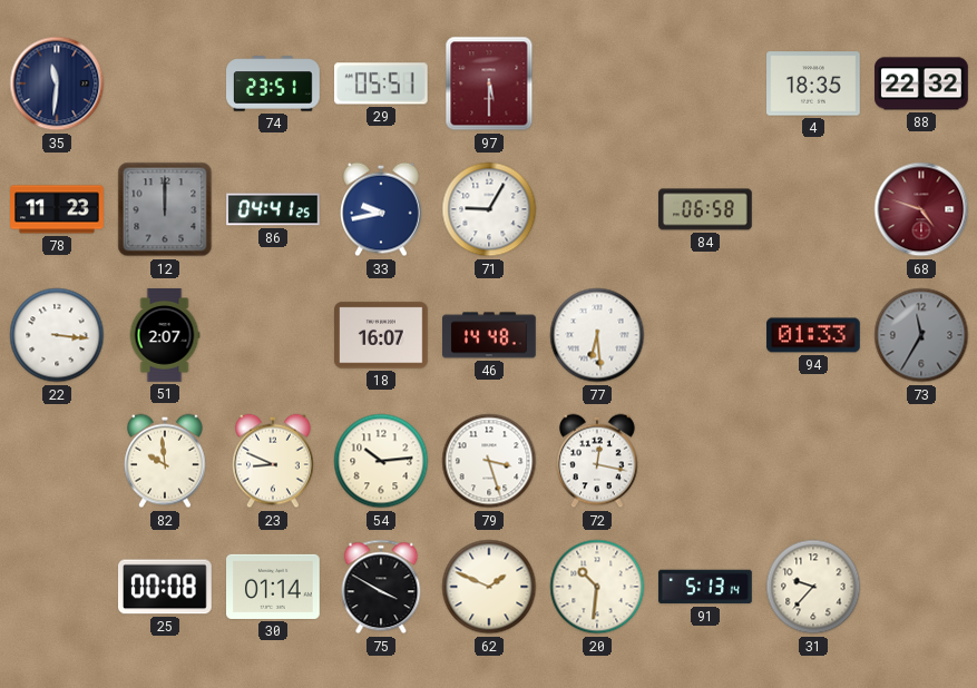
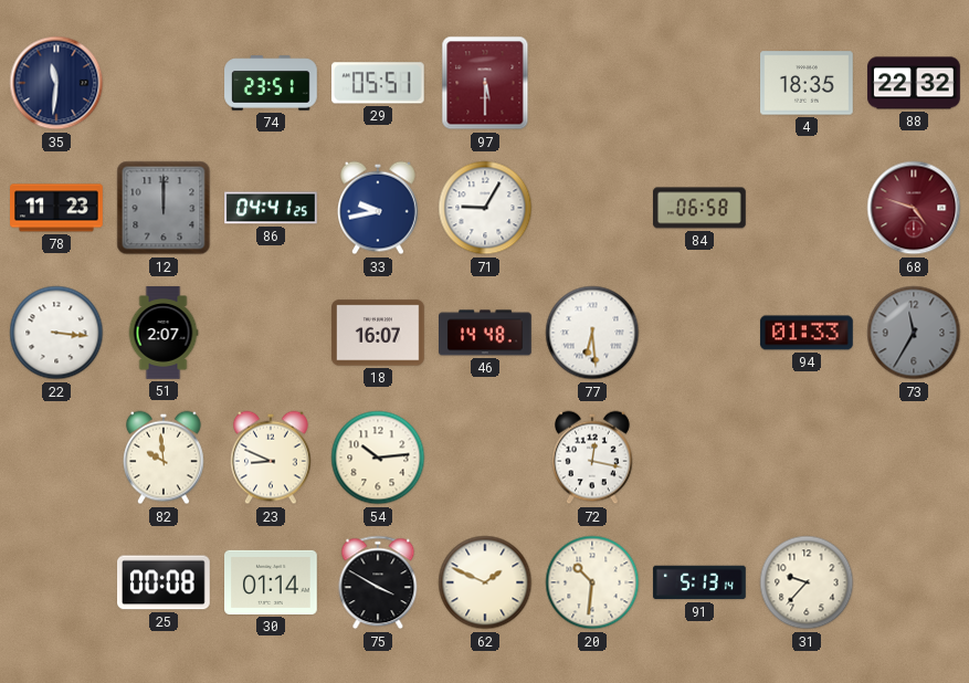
79: 3:27 -> none
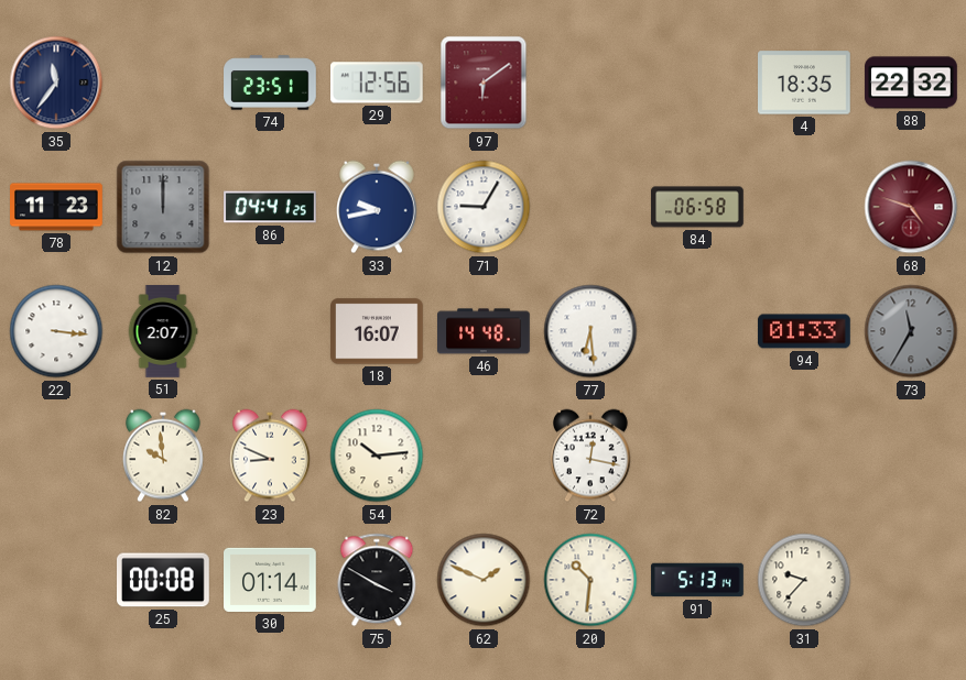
35: 11:31 -> 11:36
29: 05:51 -> 12:56
97: 5:30 -> 6:09
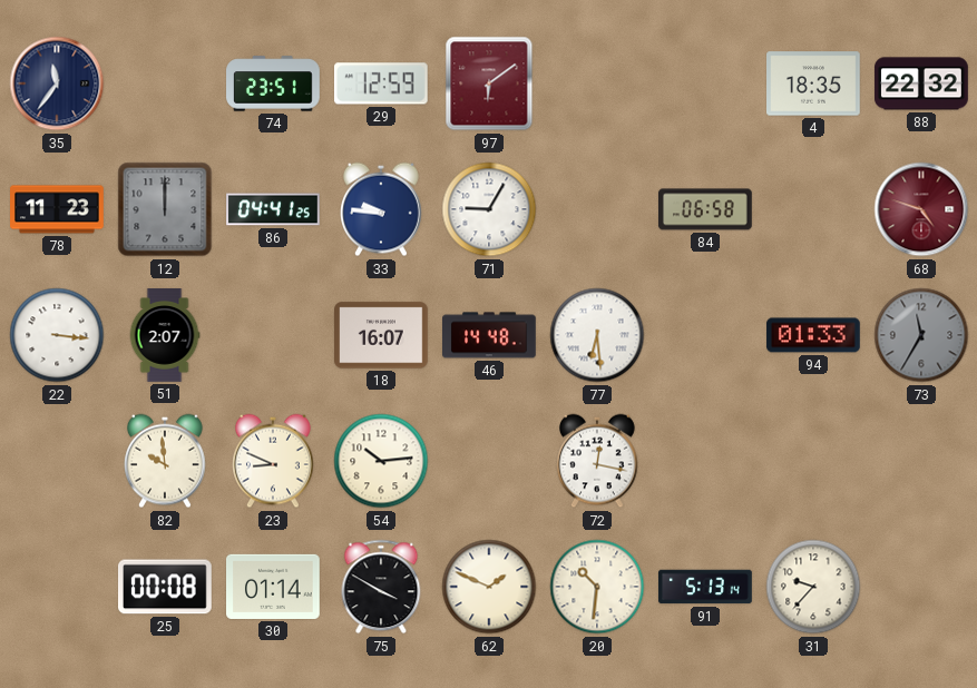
29: 12:56 -> 12:59
33: 9:43 -> 9:46
